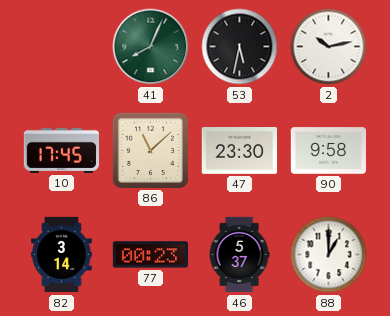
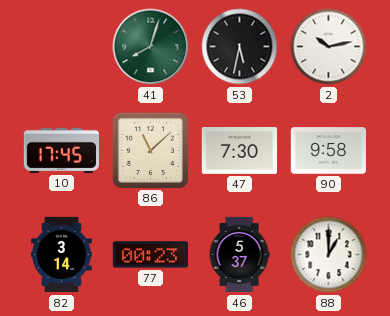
41: 8:04 -> 8:03
47: 23:30 -> 7:30
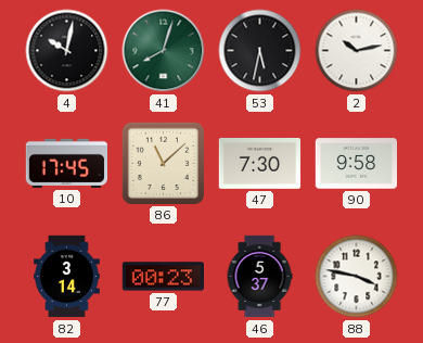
4: none -> 10:02
88: 1:00 -> 3:47
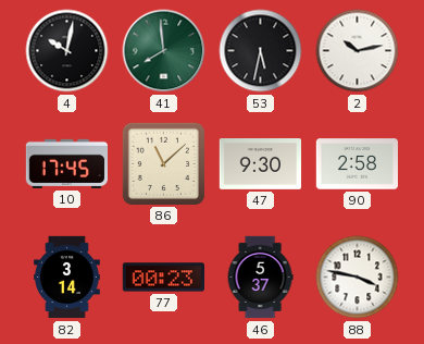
41: 8:03 -> 7:59
47: 7:30 -> 9:30
90: 9:58 -> 2:58
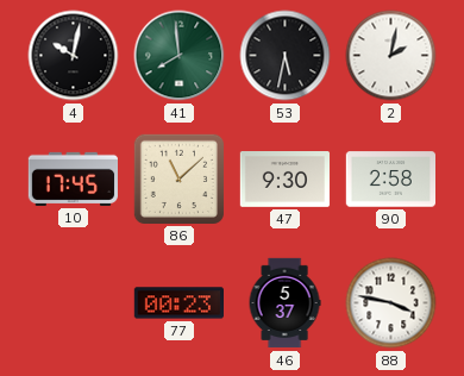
2: 10:13 -> 2:02
82: 3:14 -> none
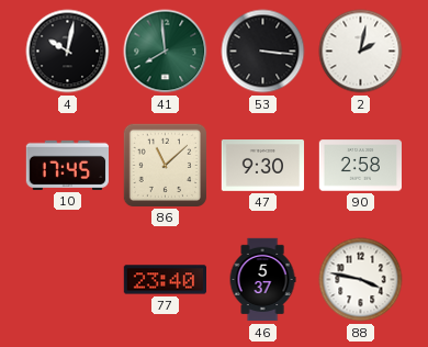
53: 5:32 -> 3:16
77: 00:23 -> 23:40
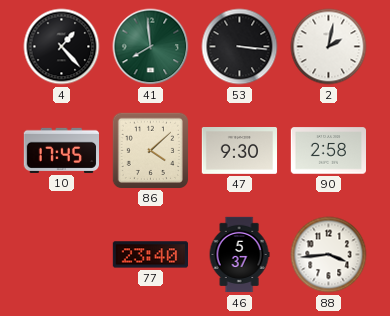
4: 10:02 -> 1:23
86: 11:08 -> 4:08
88: 3:47 -> 3:44
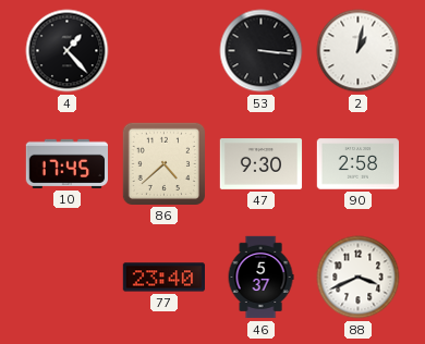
41: 7:59 -> none
2: 2:02 -> 1:02
86: 4:08 -> 4:38
88: 3:44 -> 3:41
